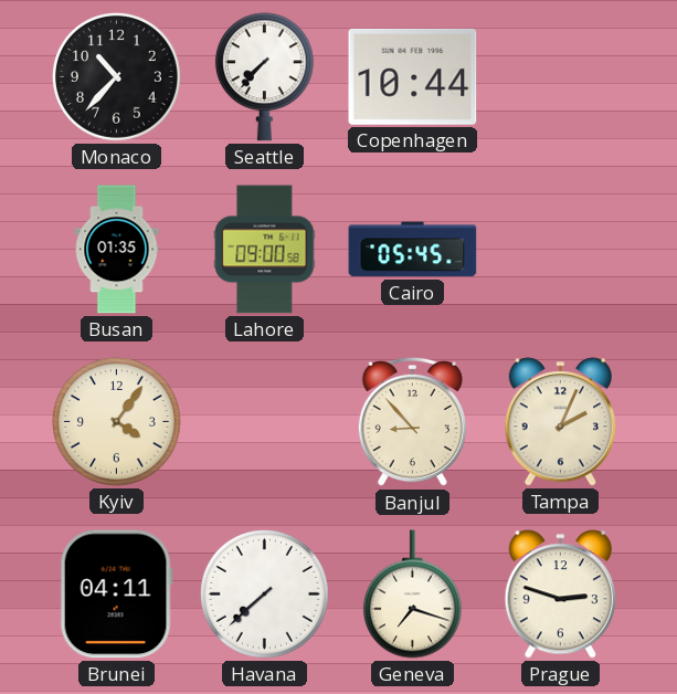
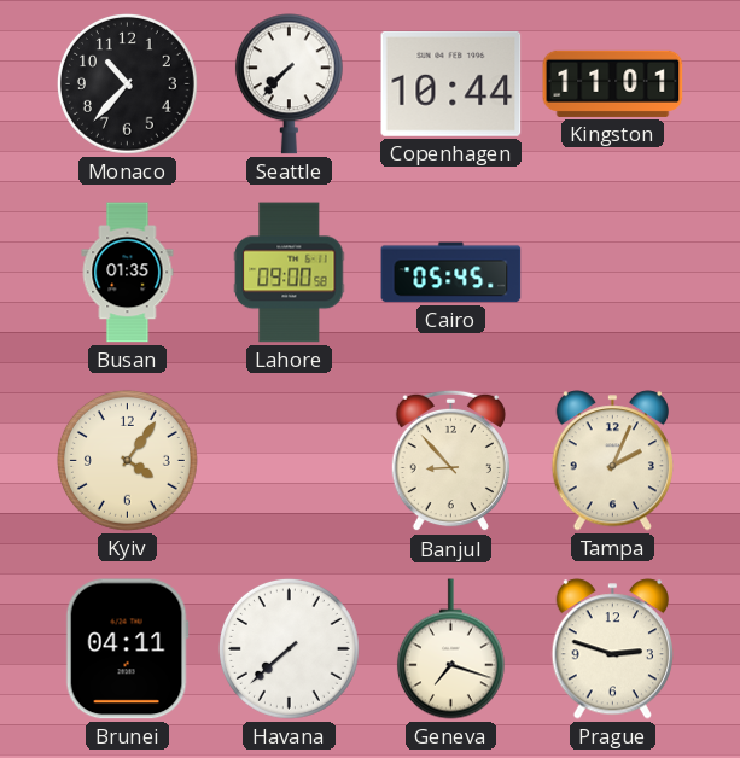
Kingston: none -> 11:01
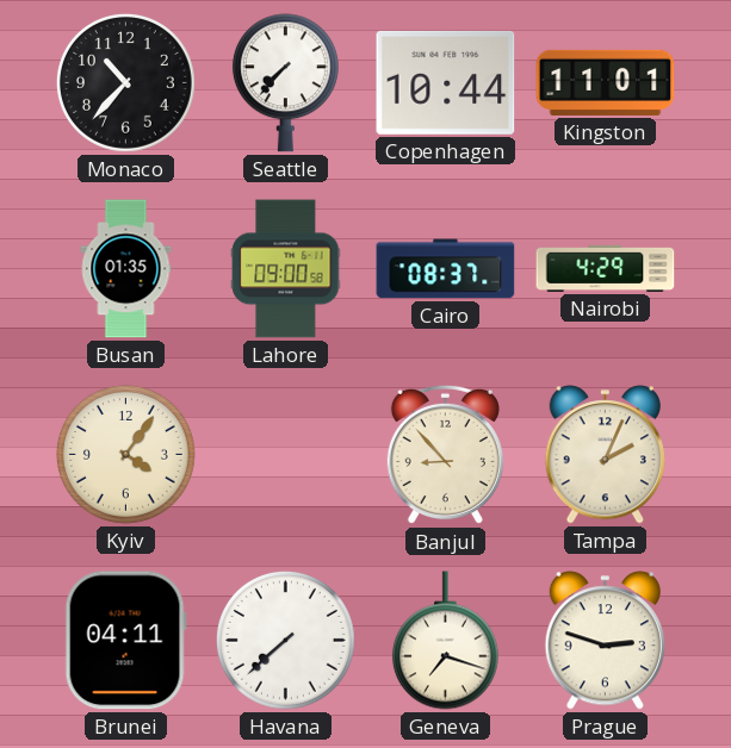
Cairo: 05:45 -> 08:37
Nairobi: none -> 4:29
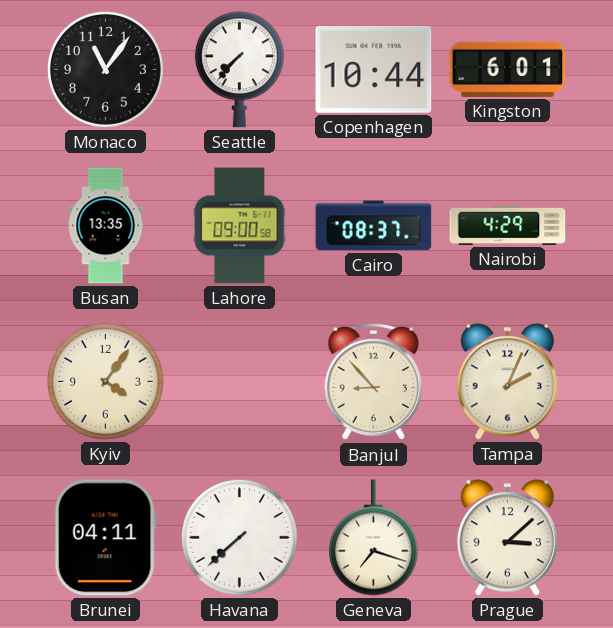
Monaco: 10:37 -> 11:06
Kingston: 11:01 -> 6:01
Busan: 01:35 -> 13:35
Prague: 2:48 -> 3:08
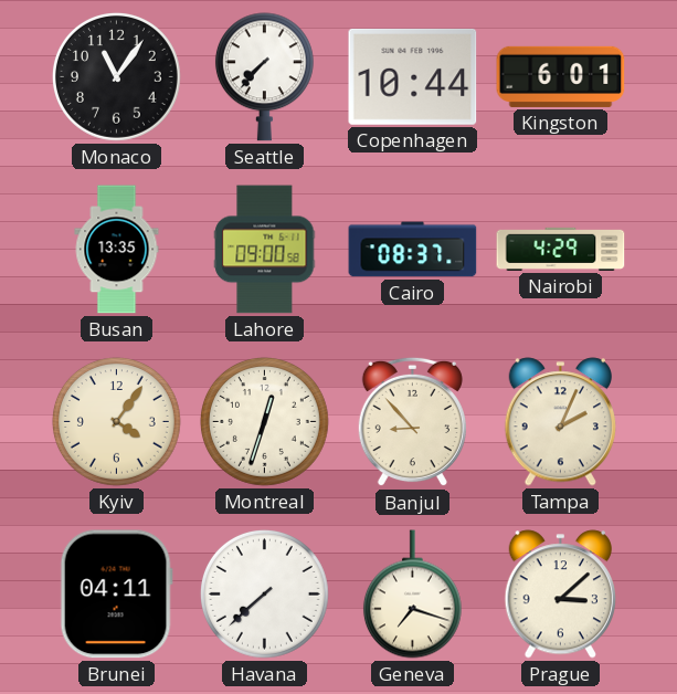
Montreal: none -> 12:33
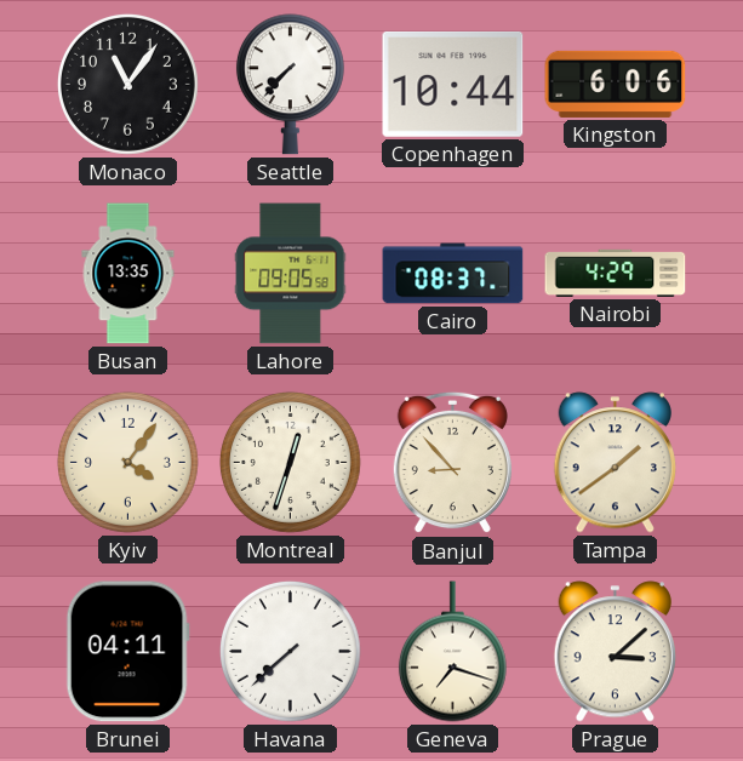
Kingston: 6:01 -> 6:06
Lahore: 09:00 -> 09:05
Tampa: 2:04 -> 1:39
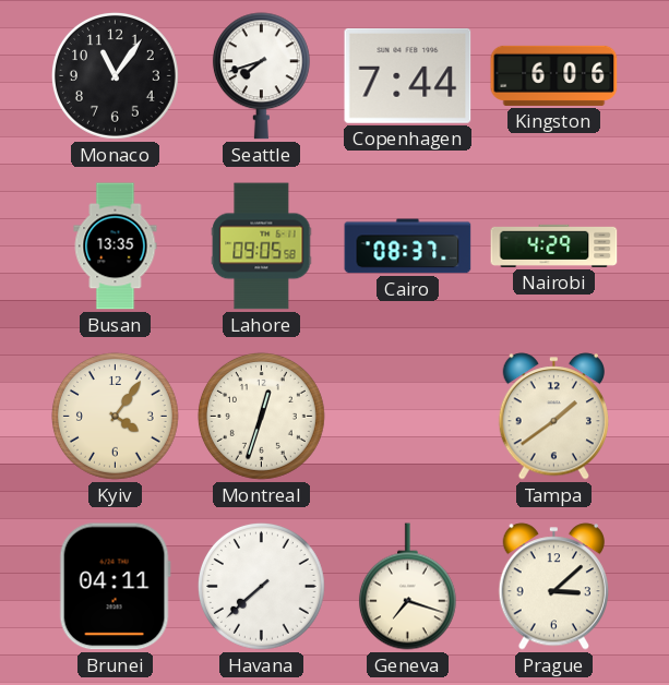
Seattle: 7:37 -> 7:42
Copenhagen: 10:44 -> 7:44
Banjul: 8:53 -> none
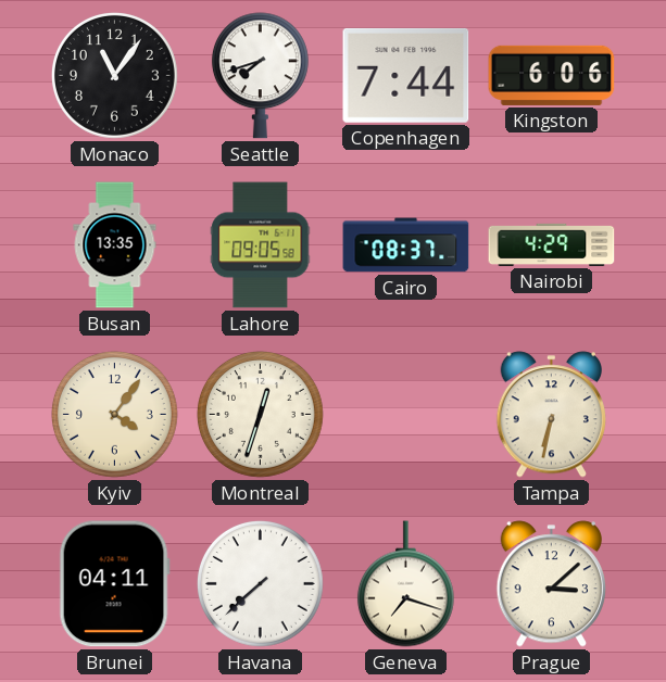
Tampa: 1:39 -> 6:32
